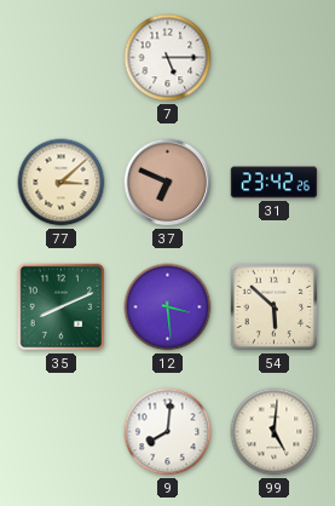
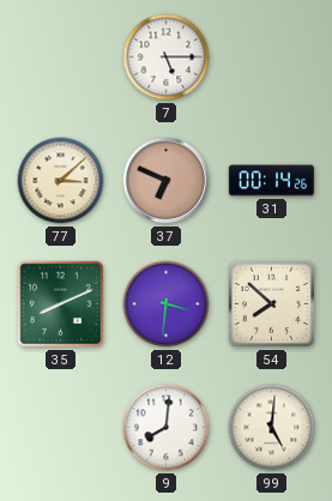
31: 23:42 -> 00:14
12: 3:29 -> 3:31
54: 5:52 -> 7:52
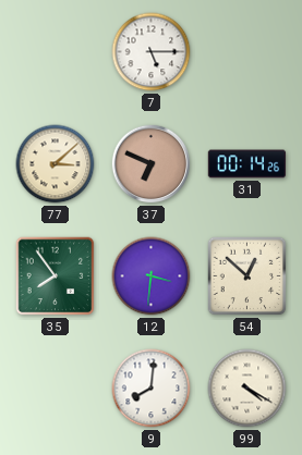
35: 8:11 -> 7:54
54: 7:52 -> 12:52
99: 5:01 -> 4:20
